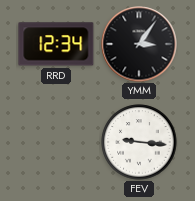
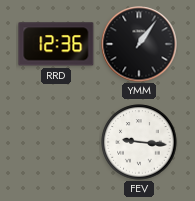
RRD: 12:34 -> 12:36
YMM: 3:06 -> 1:06
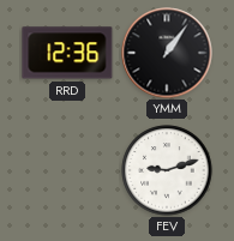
FEV: 9:16 -> 9:12
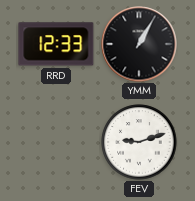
RRD: 12:36 -> 12:33
YMM: 1:06 -> 1:05
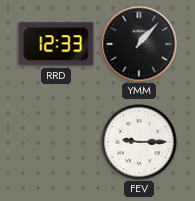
YMM: 1:05 -> 1:07
FEV: 9:12 -> 9:15
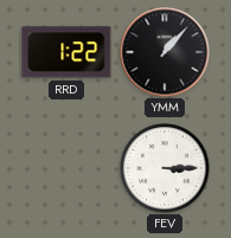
RRD: 12:33 -> 1:22
FEV: 9:15 -> 3:15
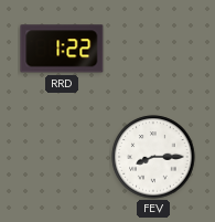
YMM: 1:07 -> none
FEV: 3:15 -> 8:15
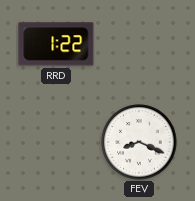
FEV: 8:15 -> 8:19
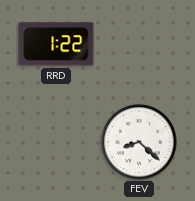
FEV: 8:19 -> 8:22
